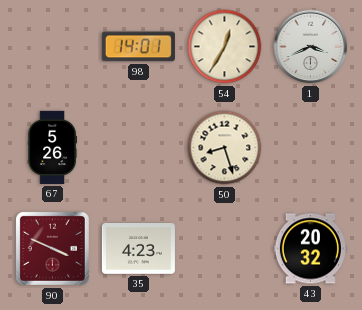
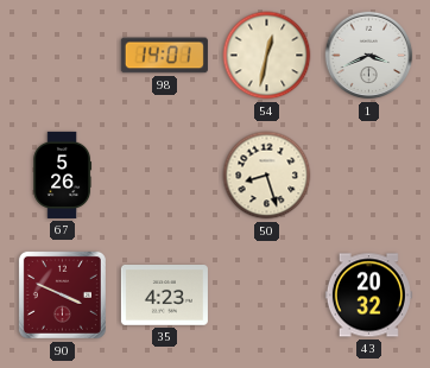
54: 12:35 -> 12:32
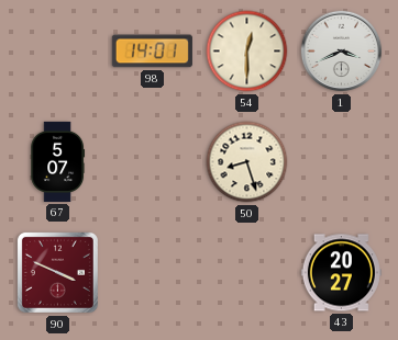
54: 12:32 -> 12:30
67: 5:26 -> 5:07
35: 4:23 -> none
43: 20:32 -> 20:27
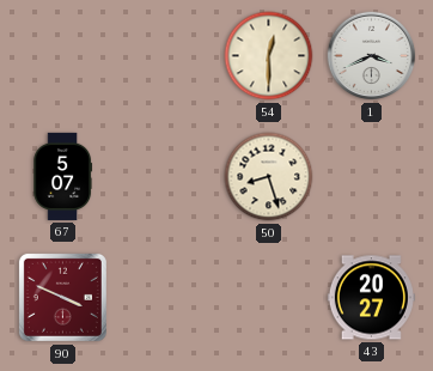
98: 14:01 -> none
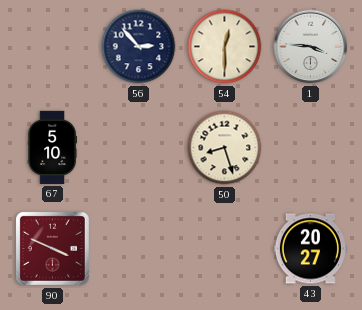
56: none -> 2:53
1: 3:41 -> 3:46
67: 5:07 -> 5:10
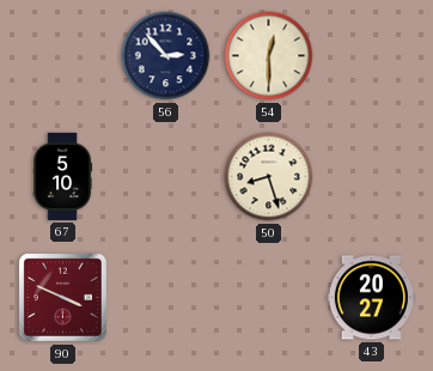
1: 3:46 -> none
